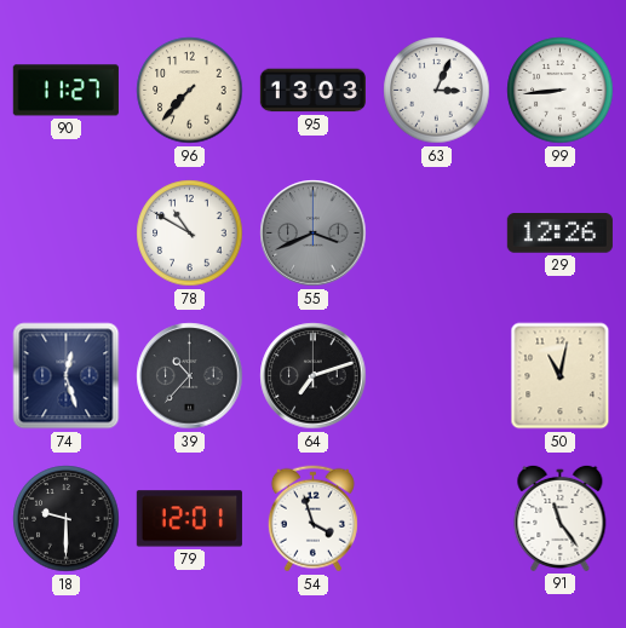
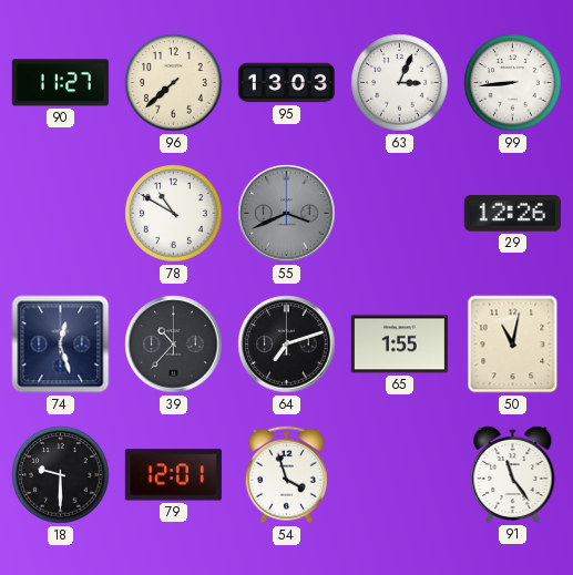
96: 7:37 -> 7:38
65: none -> 1:55
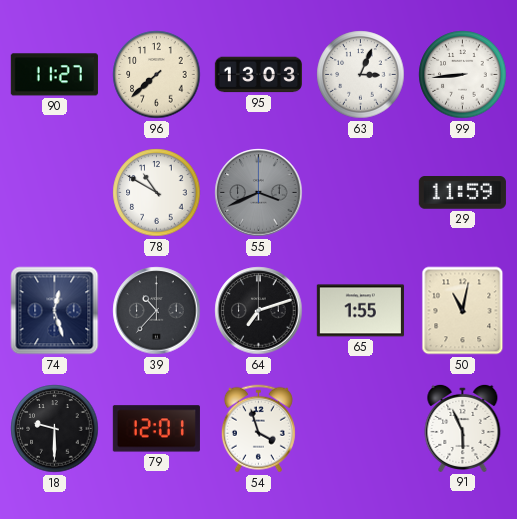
29: 12:26 -> 11:59
91: 11:24 -> 5:56
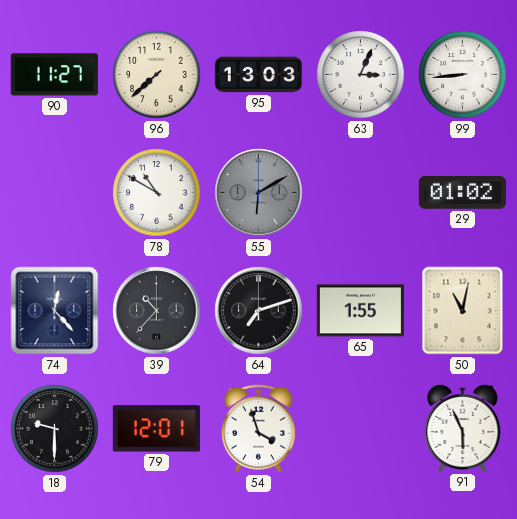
55: 3:41 -> 6:10
29: 11:59 -> 01:02
74: 12:27 -> 12:23
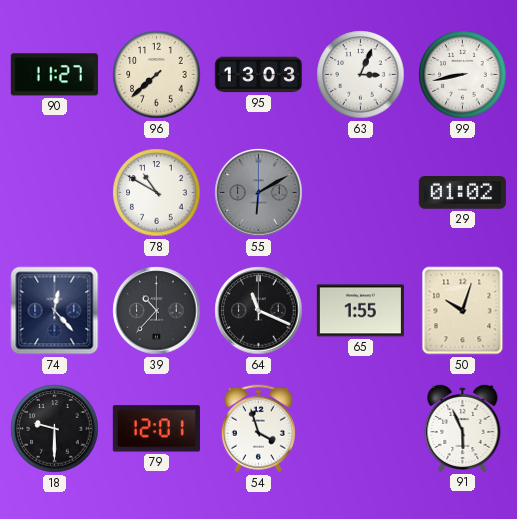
99: 8:44 -> 8:43
64: 7:12 -> 11:19
50: 11:02 -> 10:03
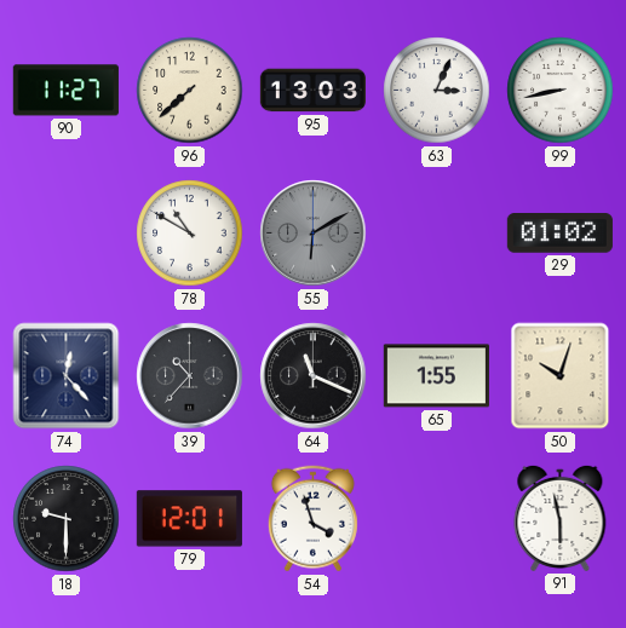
91: 5:56 -> 5:58
